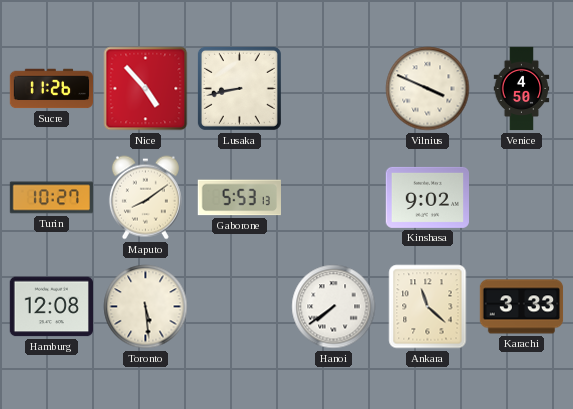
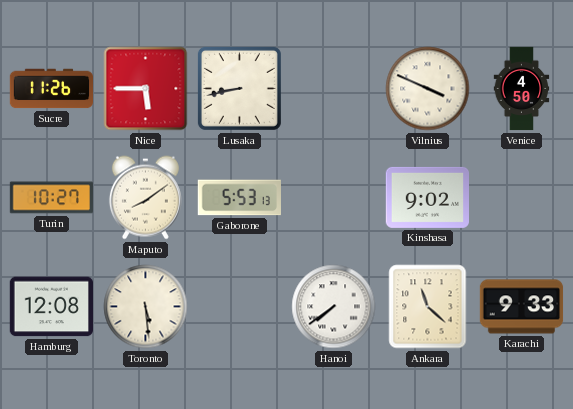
Nice: 4:53 -> 5:45
Karachi: 3:33 -> 9:33
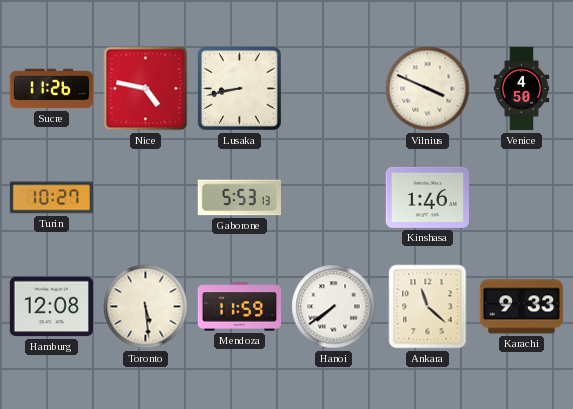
Nice: 5:45 -> 4:47
Maputo: 8:09 -> none
Kinshasa: 9:02 -> 1:46
Mendoza: none -> 11:59
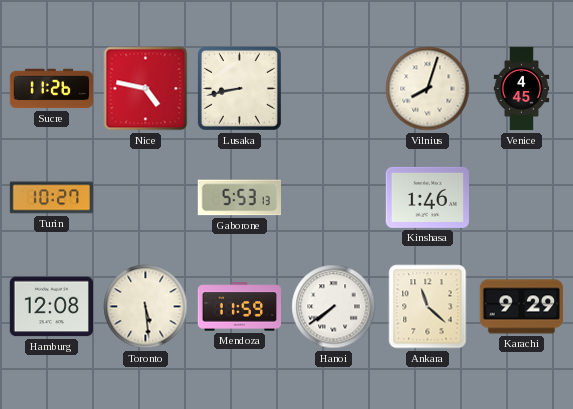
Vilnius: 3:49 -> 8:03
Venice: 4:50 -> 4:45
Karachi: 9:33 -> 9:29
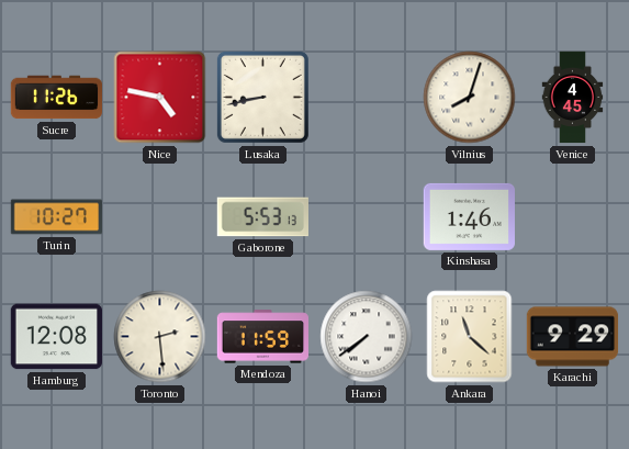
Toronto: 5:29 -> 2:29
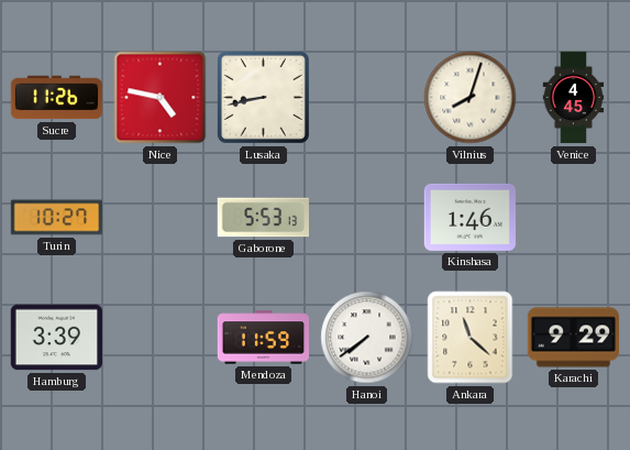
Hamburg: 12:08 -> 3:39
Toronto: 2:29 -> none
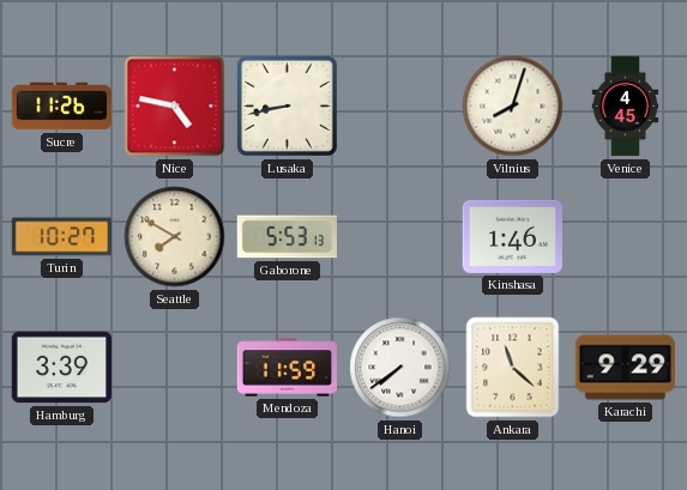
Seattle: none -> 7:50
